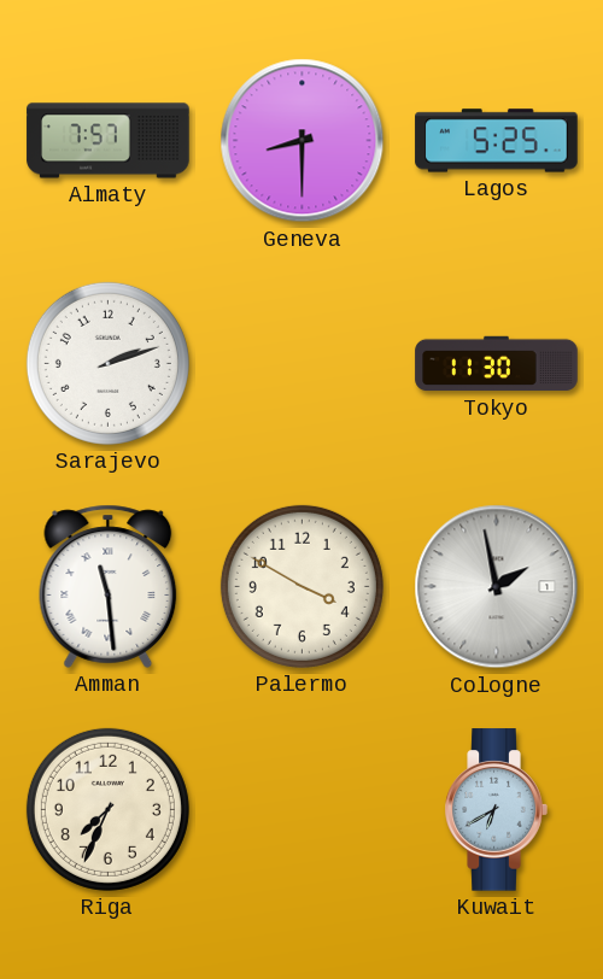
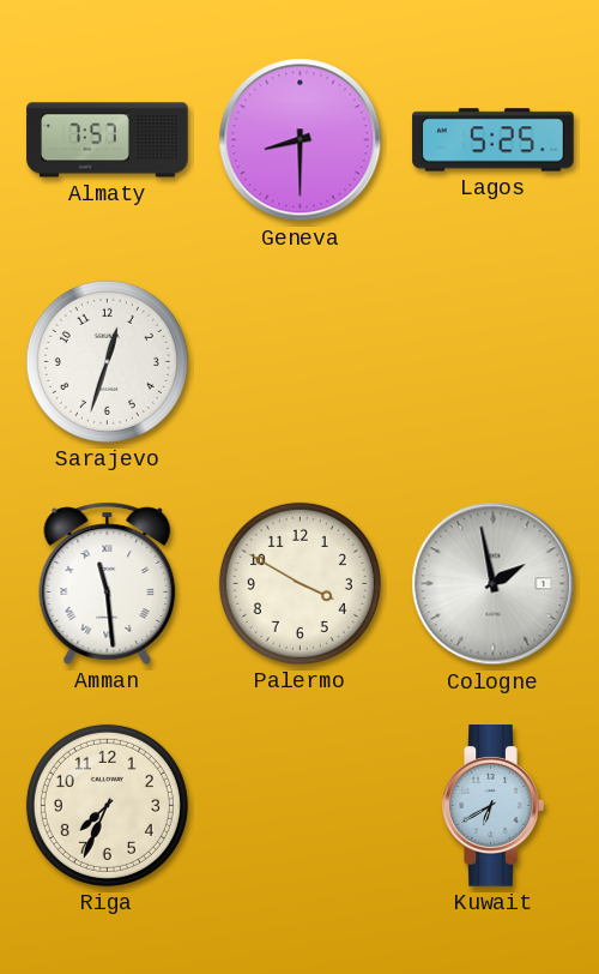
Sarajevo: 2:12 -> 12:33
Tokyo: 11:30 -> none
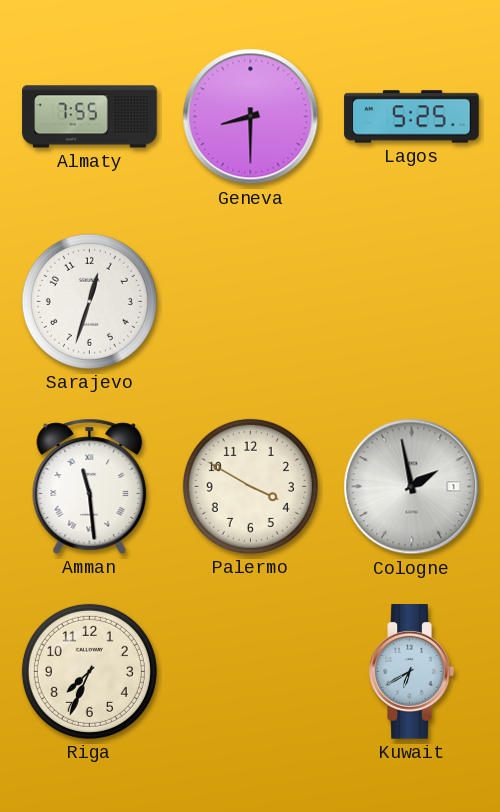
Almaty: 7:57 -> 7:55
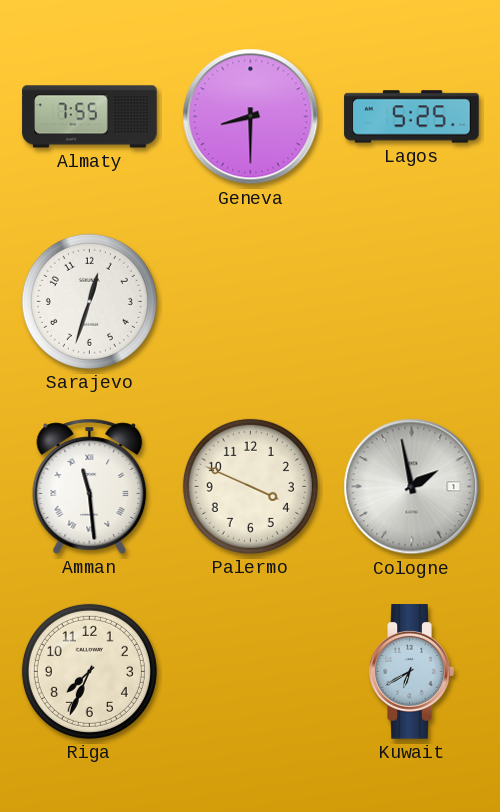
Palermo: 3:50 -> 3:49
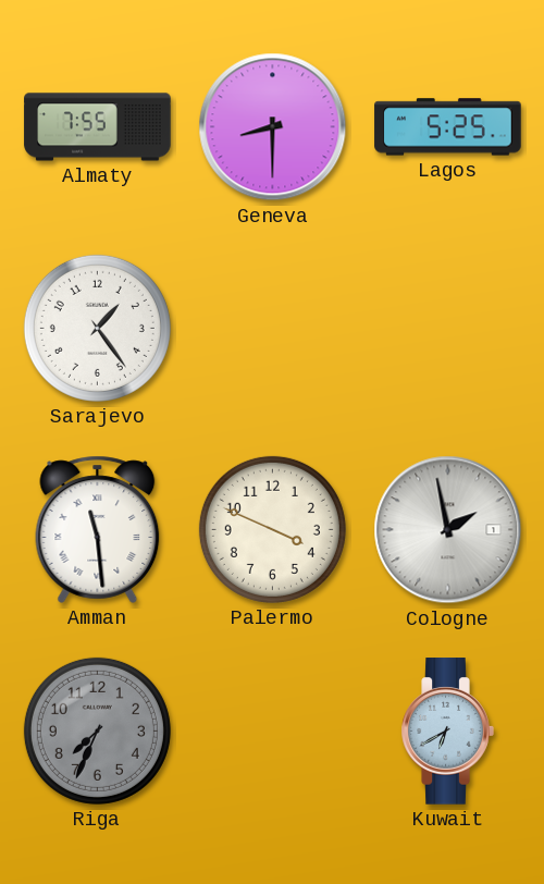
Sarajevo: 12:33 -> 1:24
Riga dial: cream -> grey
